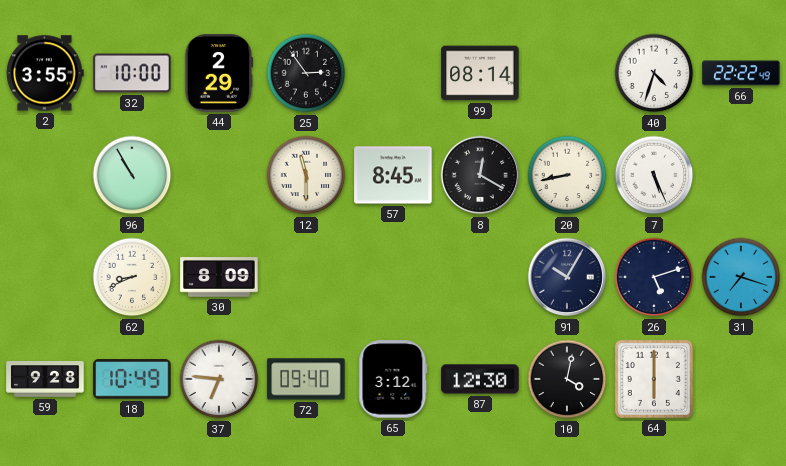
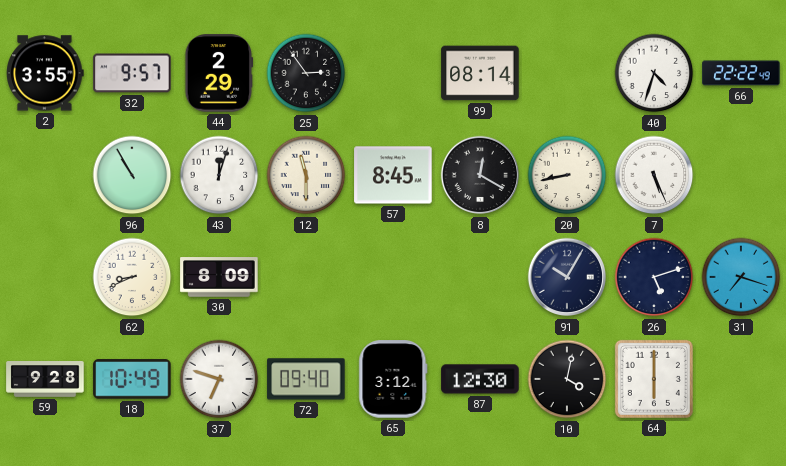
32: 10:00 -> 9:57
43: none -> 12:03
37: 6:46 -> 6:48
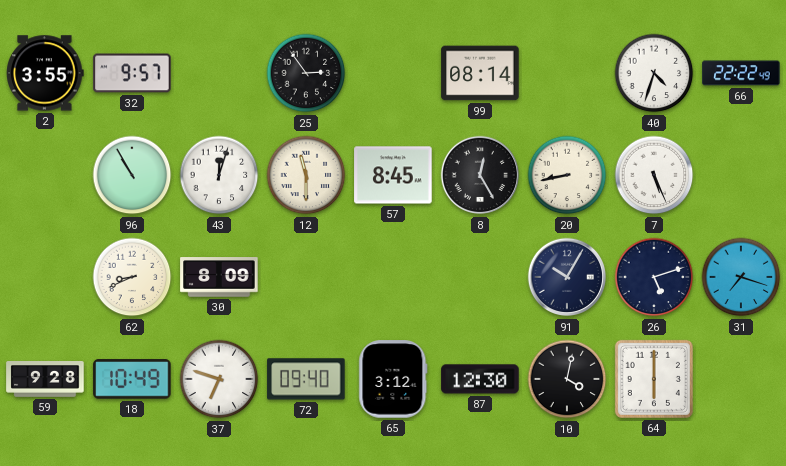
44: 2:29 -> none
8: 12:20 -> 12:25
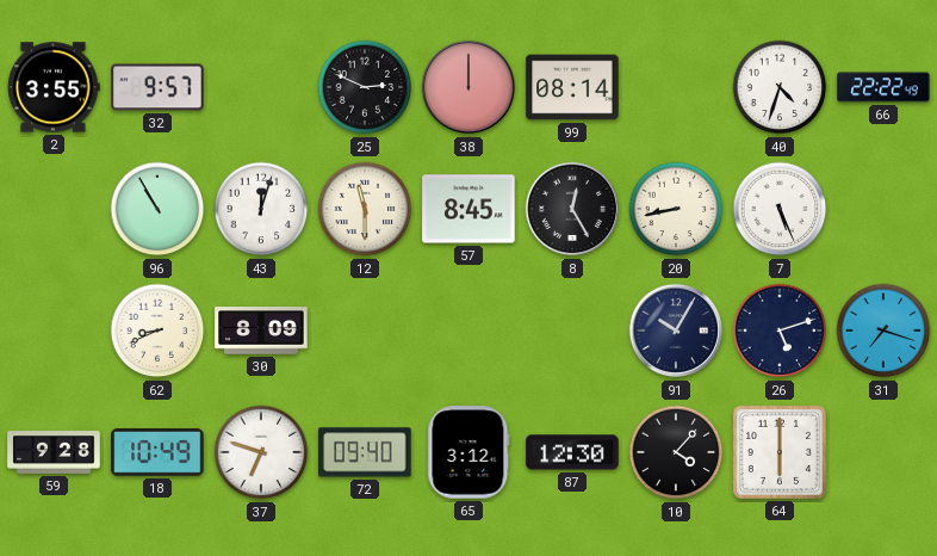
25: 2:54 -> 2:49
38: none -> 12:00
10: 4:02 -> 4:07
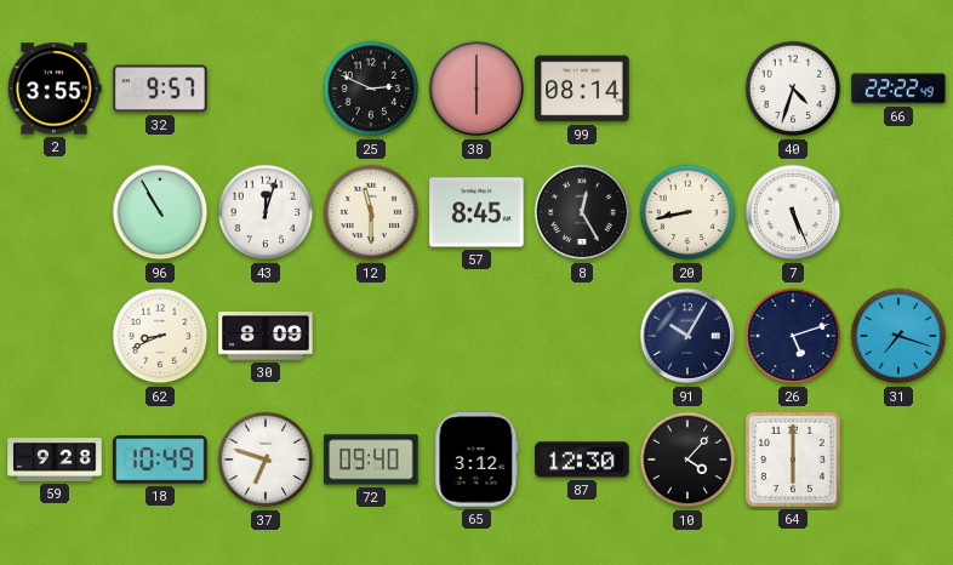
38: 12:00 -> 6:00
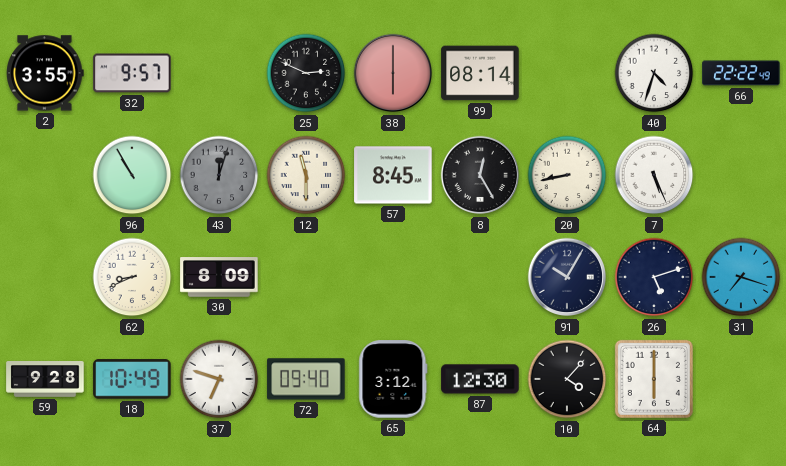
43 dial: white -> grey
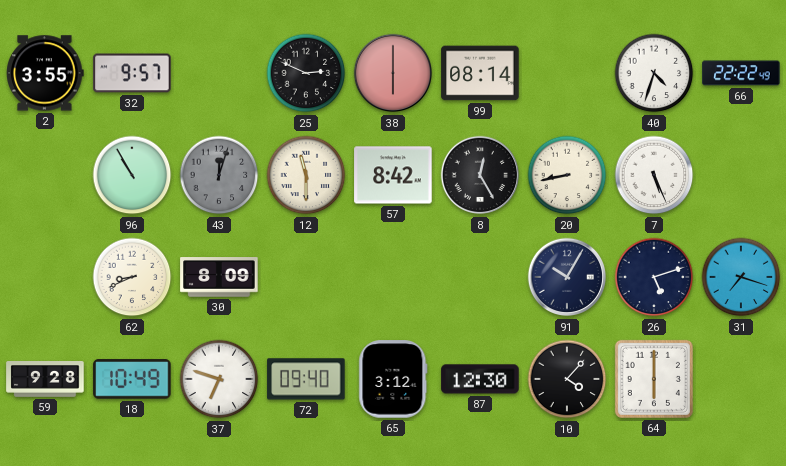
57: 8:45 -> 8:42
